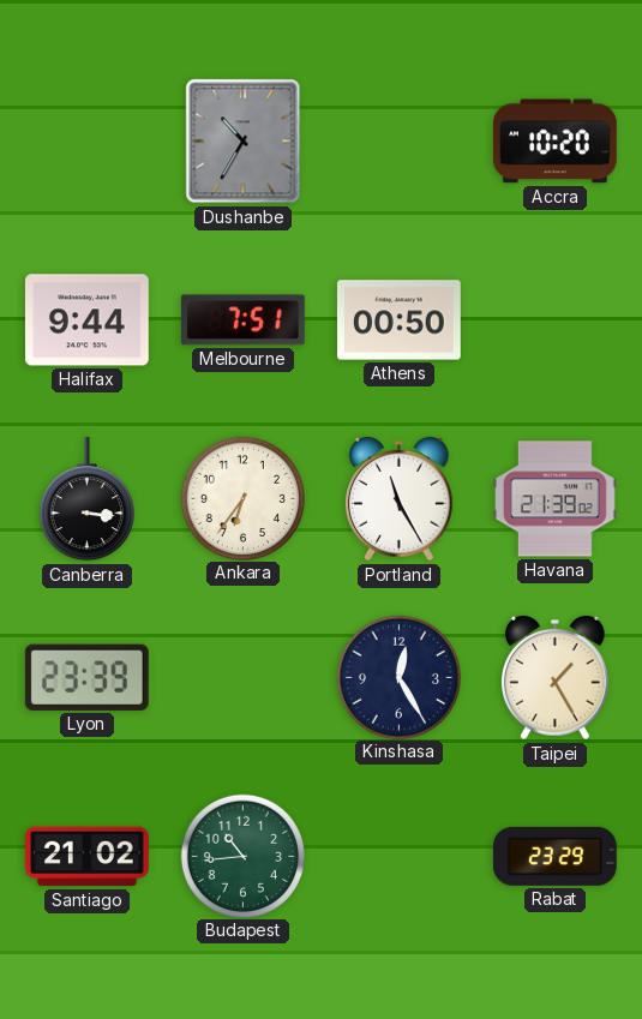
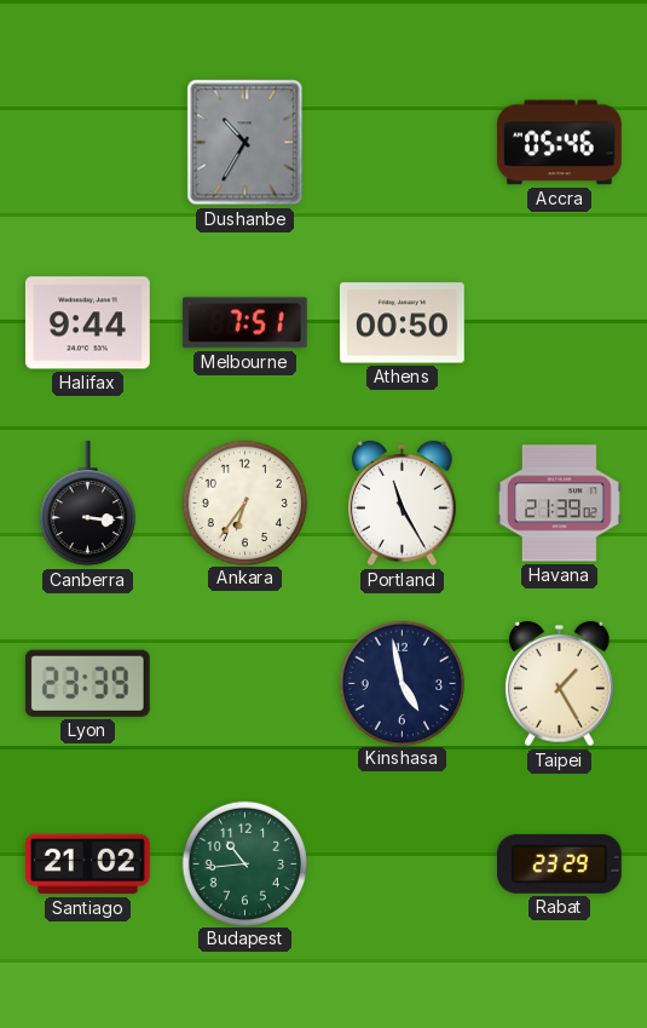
Accra: 10:20 -> 05:46
Kinshasa: 12:25 -> 4:58
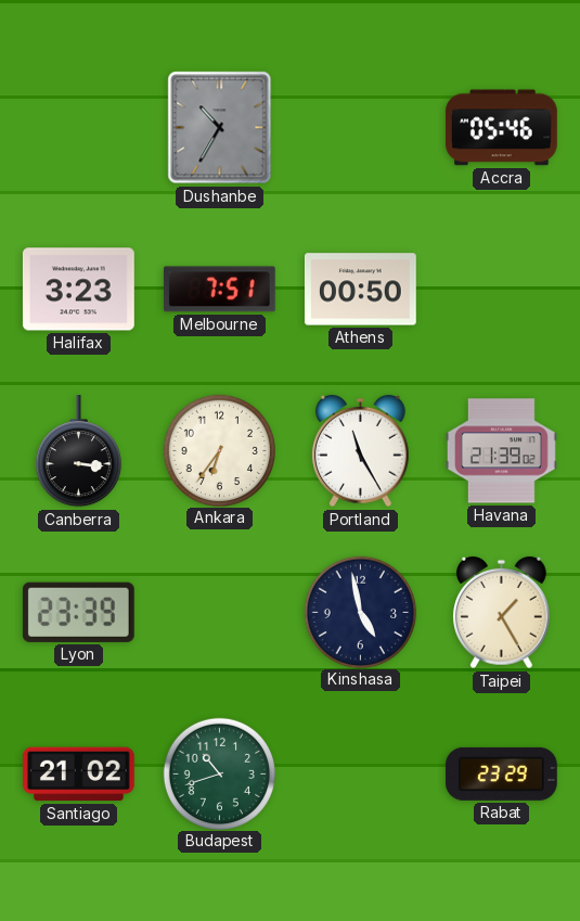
Halifax: 9:44 -> 3:23
Budapest: 10:44 -> 10:42
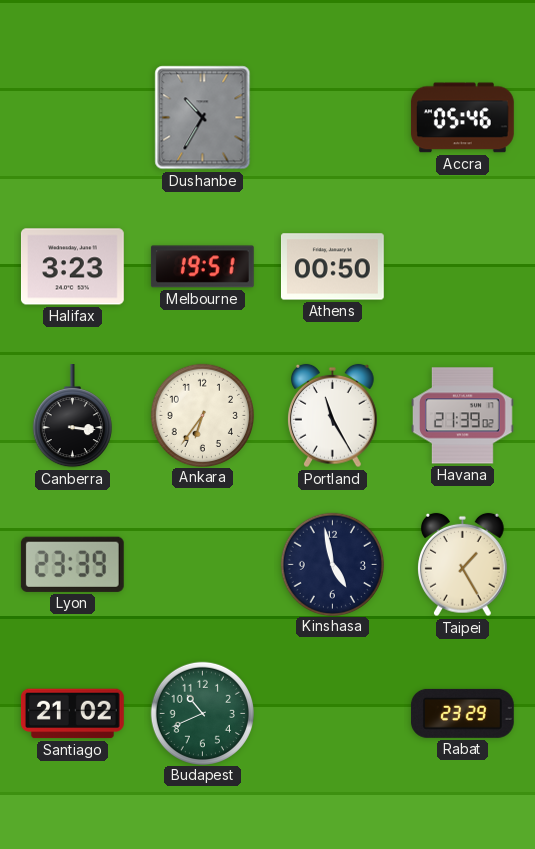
Melbourne: 7:51 -> 19:51
Budapest: 10:42 -> 10:41
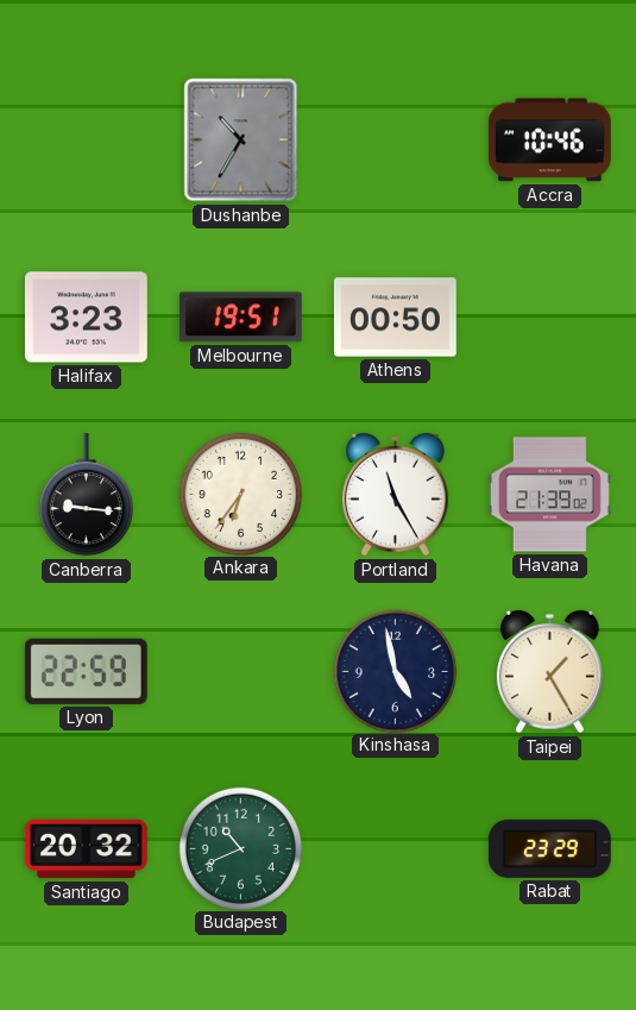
Accra: 05:46 -> 10:46
Canberra: 3:16 -> 9:16
Lyon: 23:39 -> 22:59
Santiago: 21:02 -> 20:32
